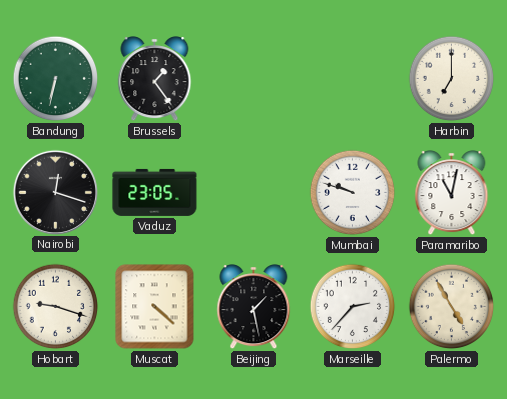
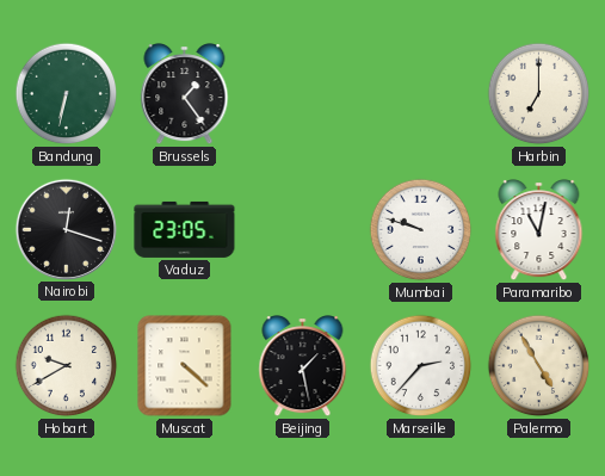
Hobart: 9:18 -> 9:40
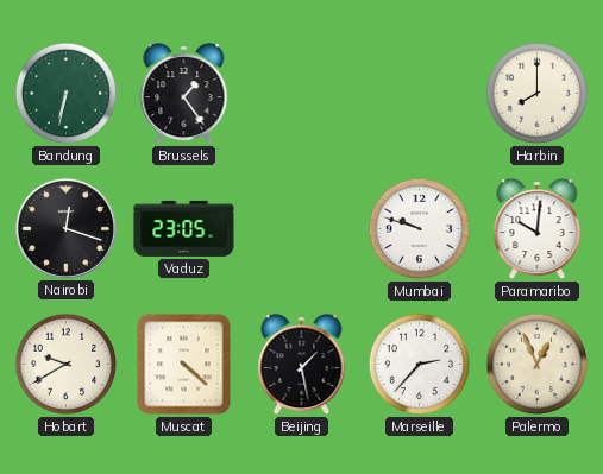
Harbin: 7:00 -> 8:00
Paramaribo: 11:02 -> 10:01
Palermo: 4:55 -> 12:56
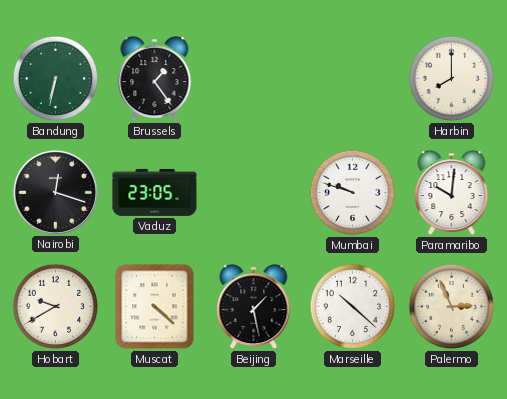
Marseille: 2:37 -> 10:22
Palermo: 12:56 -> 2:56
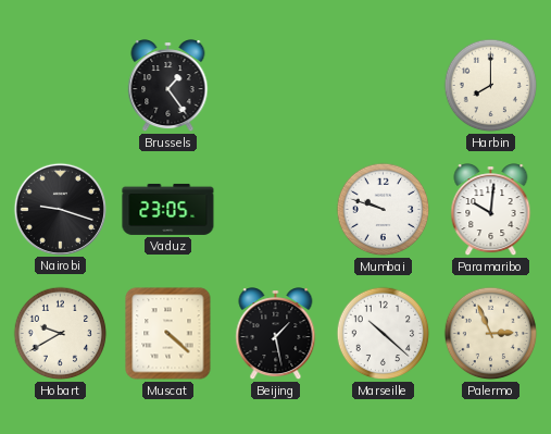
Bandung: 6:32 -> none
Nairobi: 12:18 -> 9:18
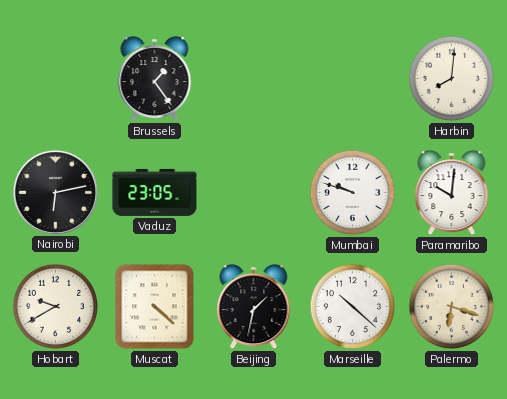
Harbin: 8:00 -> 8:01
Nairobi: 9:18 -> 6:13
Beijing: 1:28 -> 1:32
Palermo: 2:56 -> 6:18
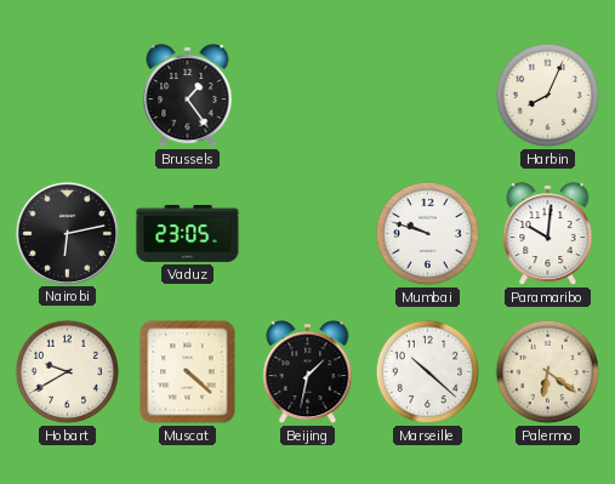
Harbin: 8:01 -> 8:04
Palermo: 6:18 -> 6:21
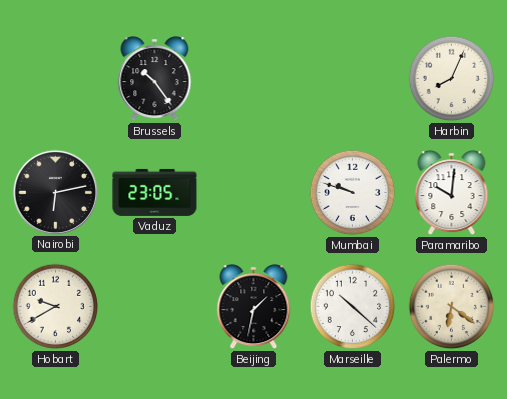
Brussels: 1:24 -> 10:24
Muscat: 4:22 -> none
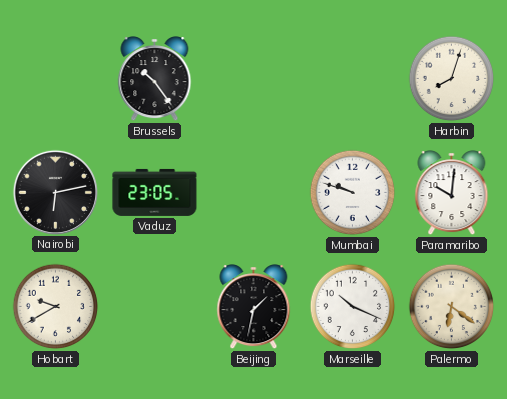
Harbin: 8:04 -> 8:03
Marseille: 10:22 -> 10:19
